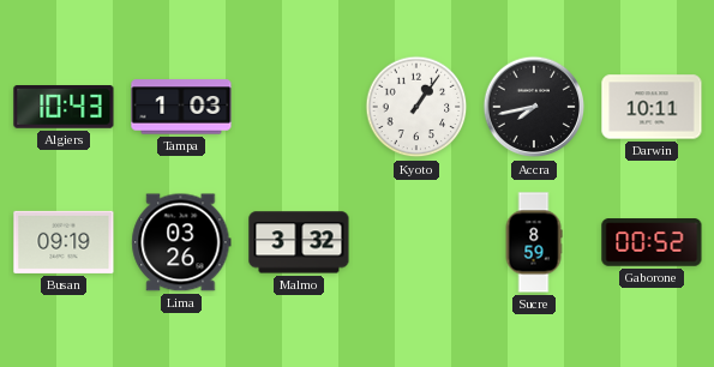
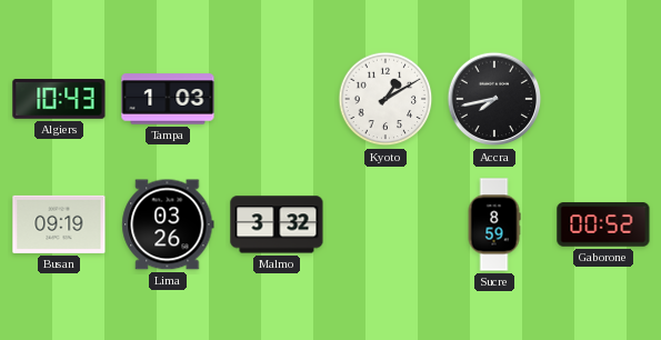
Kyoto: 1:06 -> 1:10
Darwin: 10:11 -> none
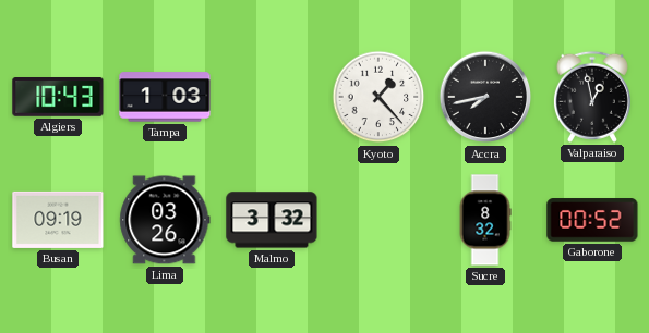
Kyoto: 1:10 -> 1:23
Valparaiso: none -> 12:58
Sucre: 8:59 -> 8:32
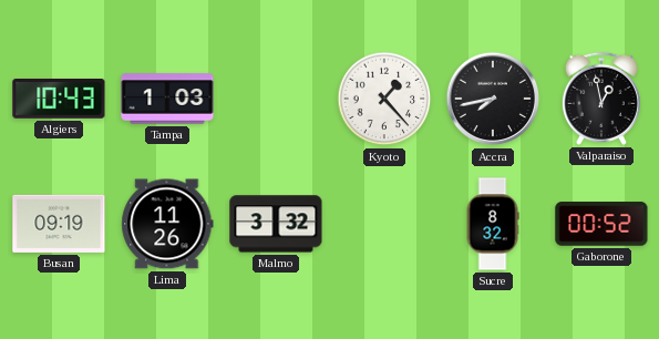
Lima: 03:26 -> 11:26
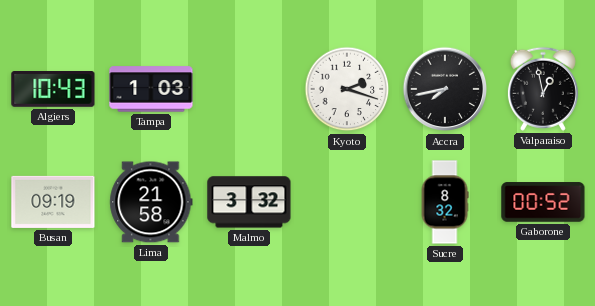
Kyoto: 1:23 -> 2:18
Lima: 11:26 -> 21:58
